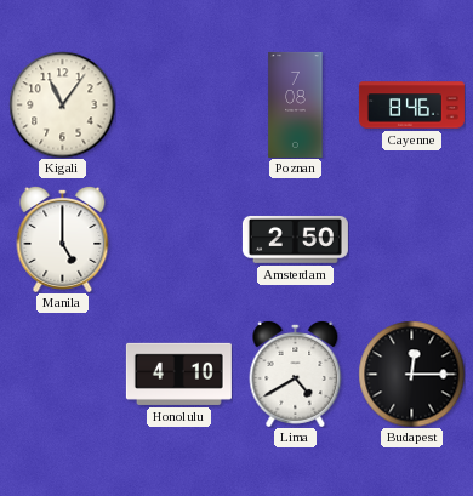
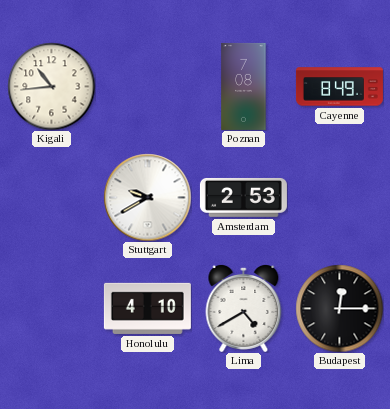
Kigali: 11:06 -> 10:44
Cayenne: 8:46 -> 8:49
Manila: 5:00 -> none
Stuttgart: none -> 9:40
Amsterdam: 2:50 -> 2:53
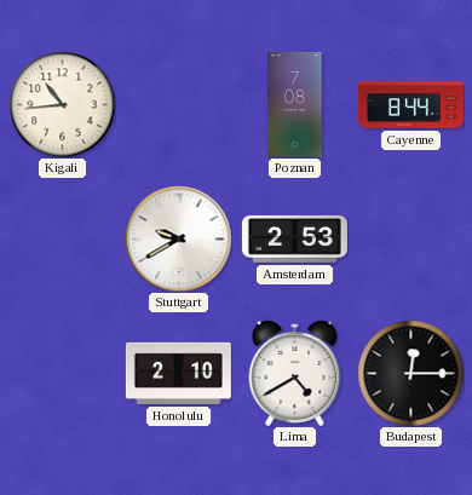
Cayenne: 8:49 -> 8:44
Honolulu: 4:10 -> 2:10
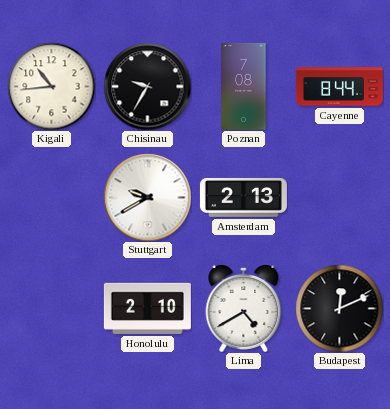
Chisinau: none -> 9:35
Amsterdam: 2:53 -> 2:13
Budapest: 12:15 -> 12:11
